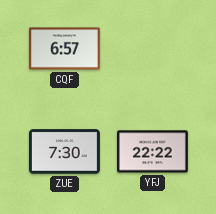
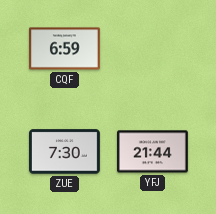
CQF: 6:57 -> 6:59
YFJ: 22:22 -> 21:44
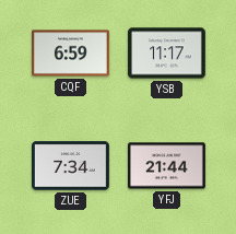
YSB: none -> 11:17
ZUE: 7:30 -> 7:34
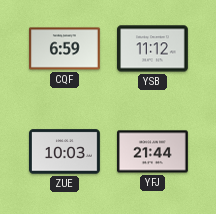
YSB: 11:17 -> 11:12
ZUE: 7:34 -> 10:03
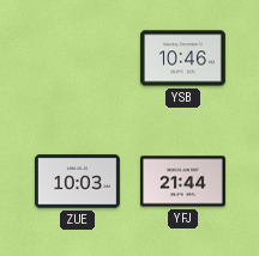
CQF: 6:59 -> none
YSB: 11:12 -> 10:46
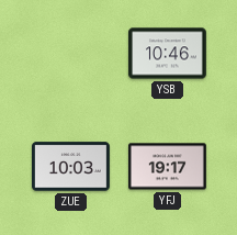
YFJ: 21:44 -> 19:17
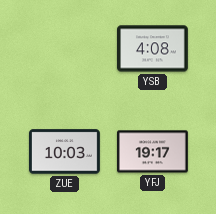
YSB: 10:46 -> 4:08
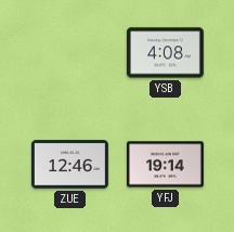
ZUE: 10:03 -> 12:46
YFJ: 19:17 -> 19:14
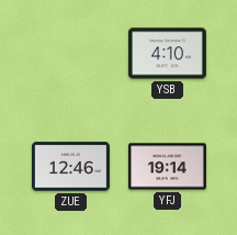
YSB: 4:08 -> 4:10
